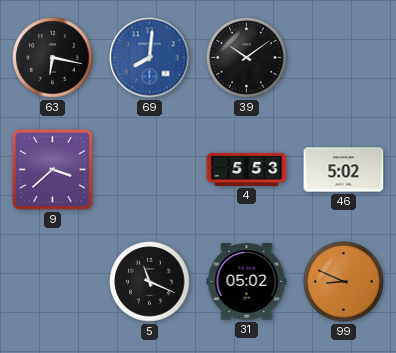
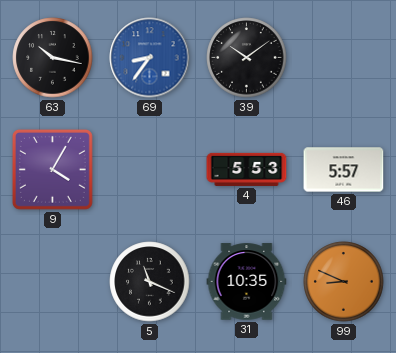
63: 6:17 -> 10:17
69: 8:01 -> 8:36
9: 3:38 -> 4:05
46: 5:02 -> 5:57
31: 05:02 -> 10:35
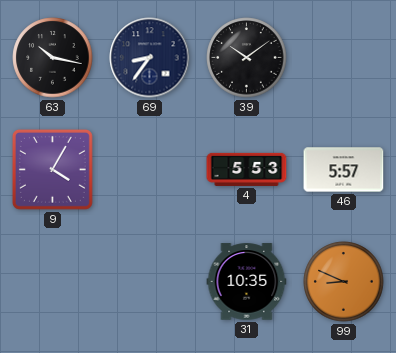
69 dial: blue -> navy
5: 11:19 -> none
